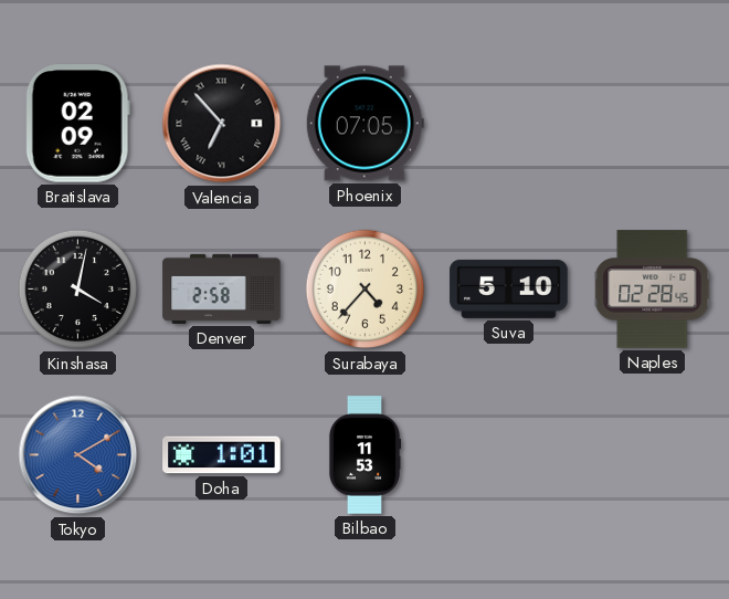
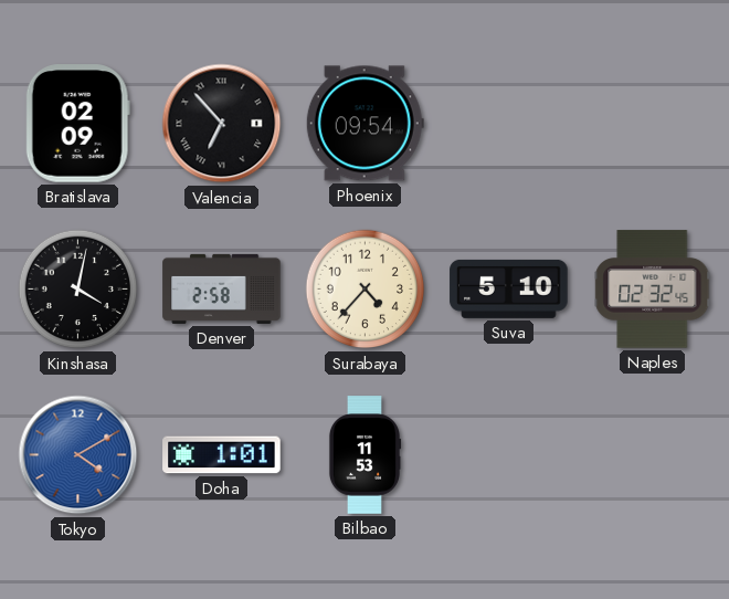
Phoenix: 07:05 -> 09:54
Naples: 02:28 -> 02:32
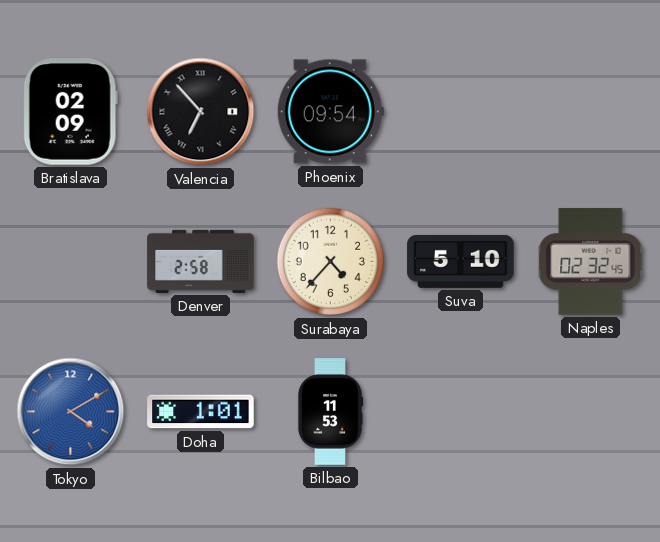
Kinshasa: 4:02 -> none
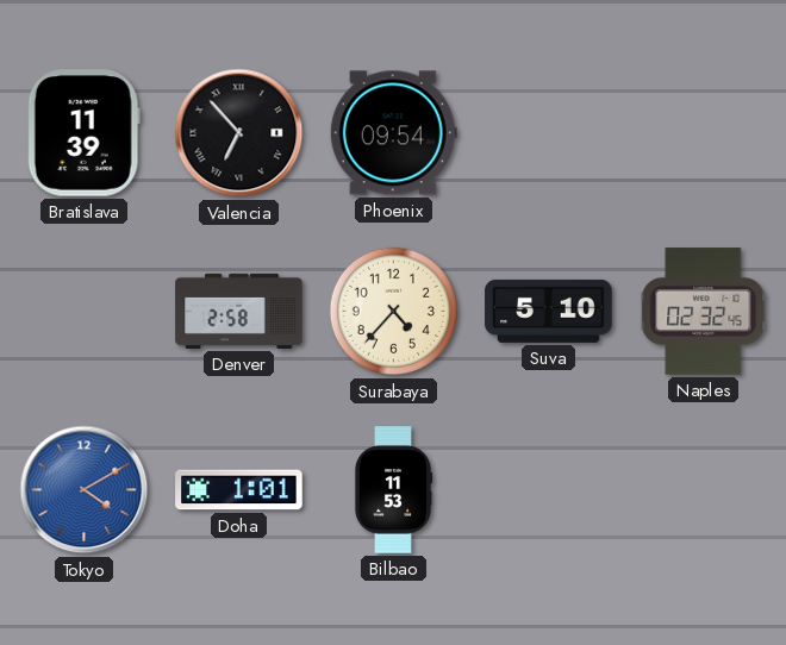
Bratislava: 02:09 -> 11:39
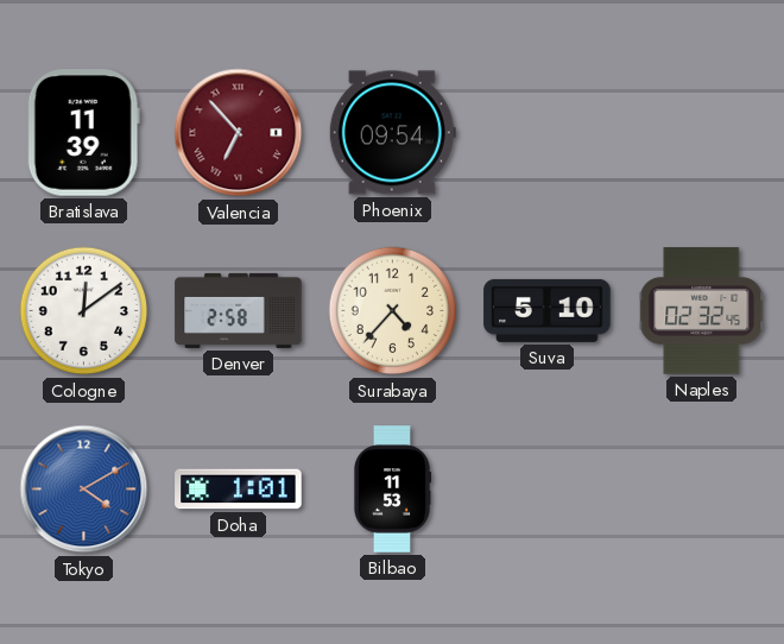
Valencia dial: black -> burgundy
Cologne: none -> 12:09
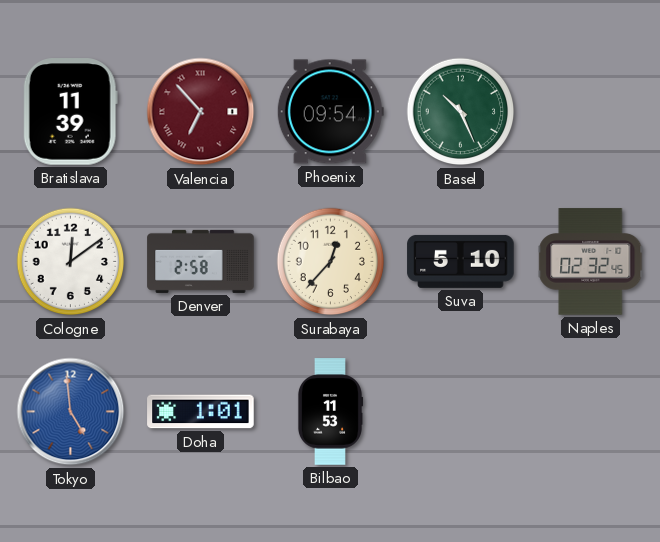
Basel: none -> 10:26
Surabaya: 4:37 -> 12:37
Tokyo: 4:10 -> 4:59
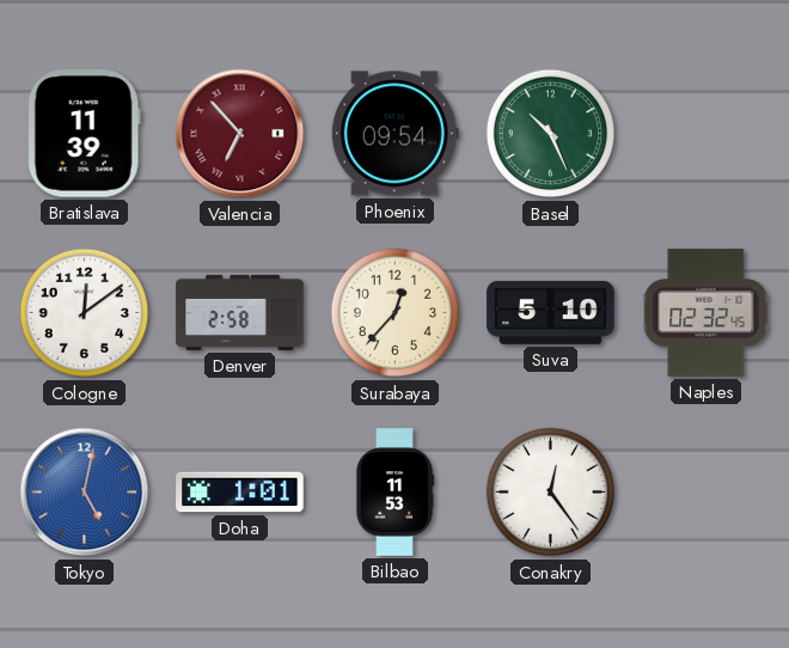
Tokyo: 4:59 -> 5:02
Conakry: none -> 12:24
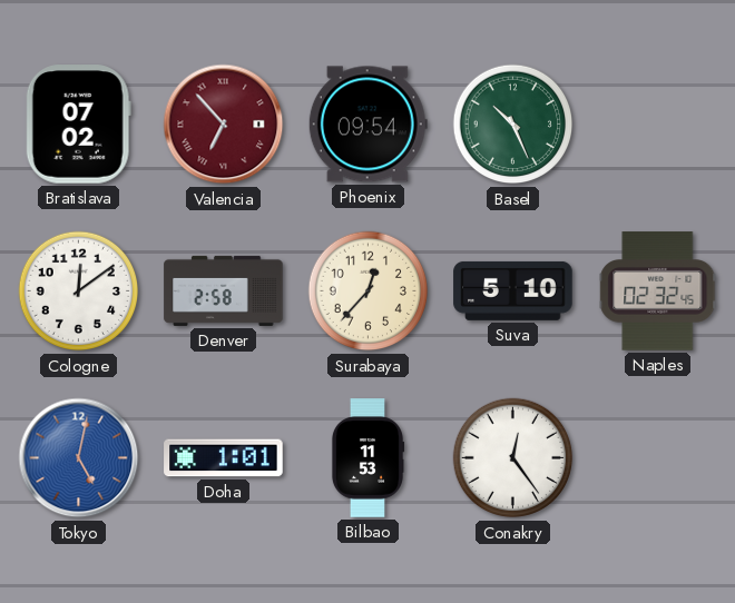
Bratislava: 11:39 -> 07:02
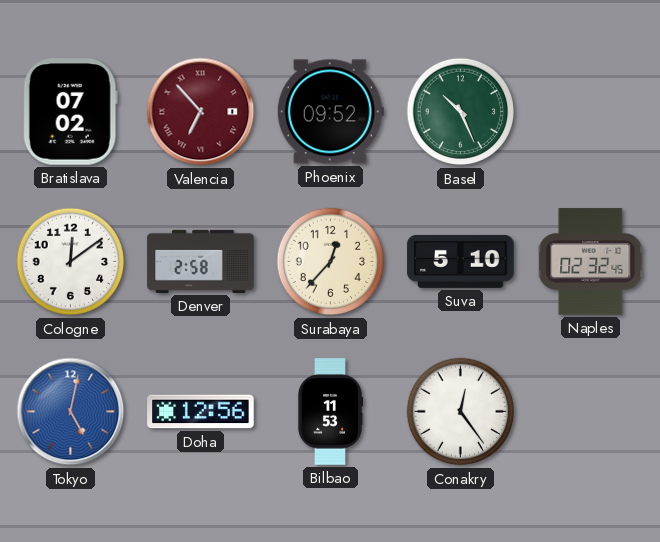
Phoenix: 09:54 -> 09:52
Doha: 1:01 -> 12:56
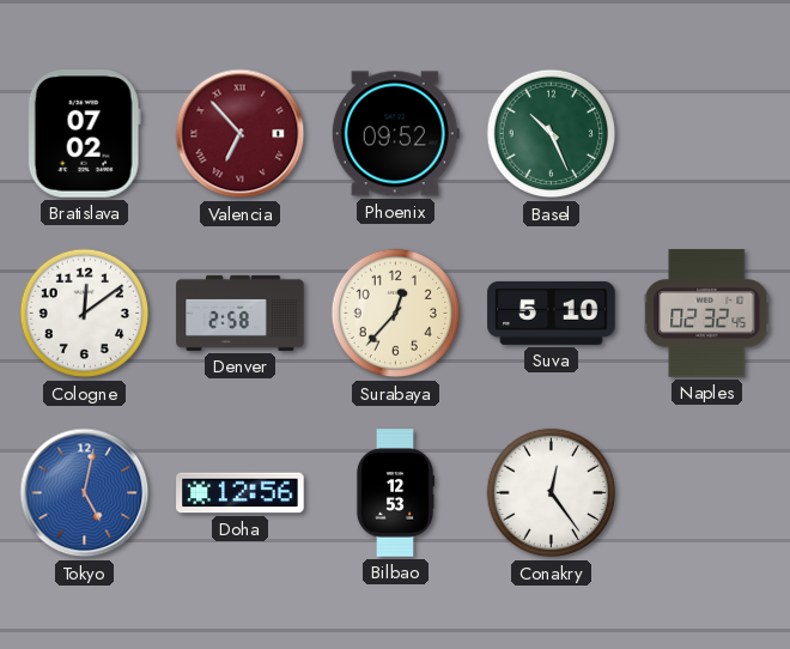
Bilbao: 11:53 -> 12:53
